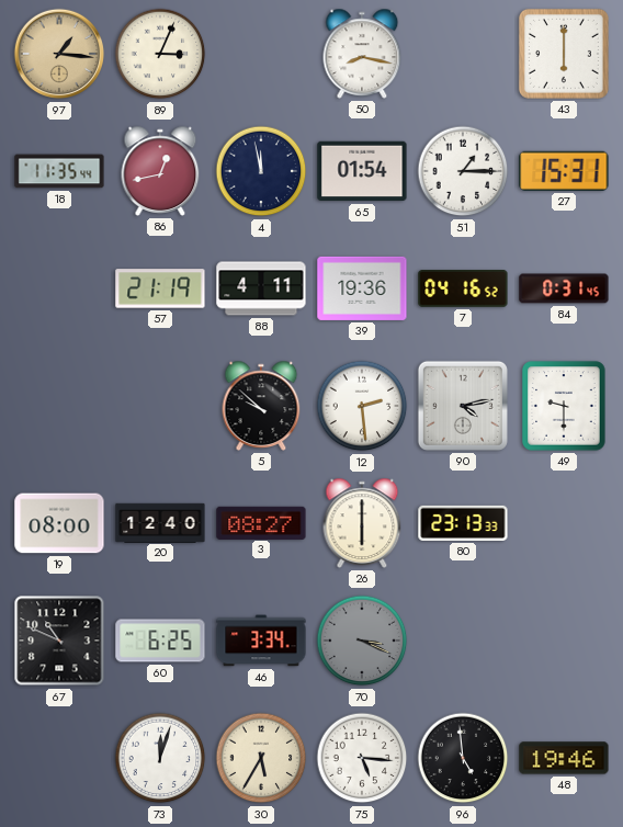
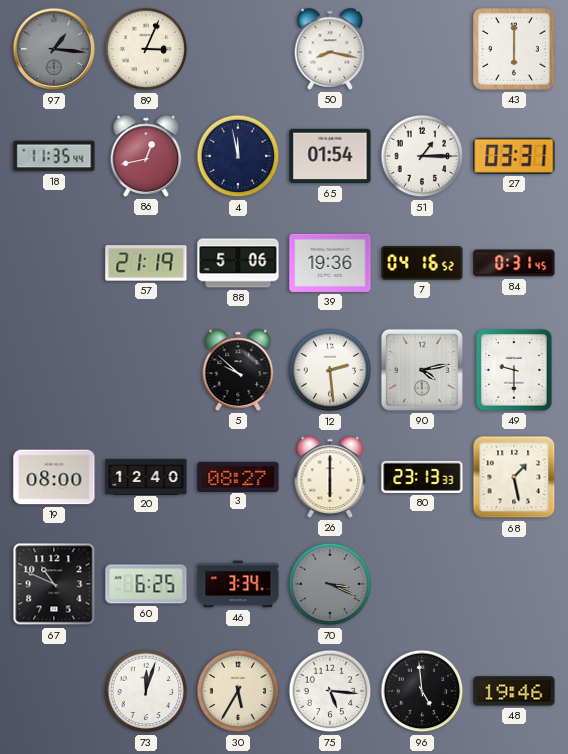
97 dial: champagne -> grey
27: 15:31 -> 03:31
88: 4:11 -> 5:06
68: none -> 1:28
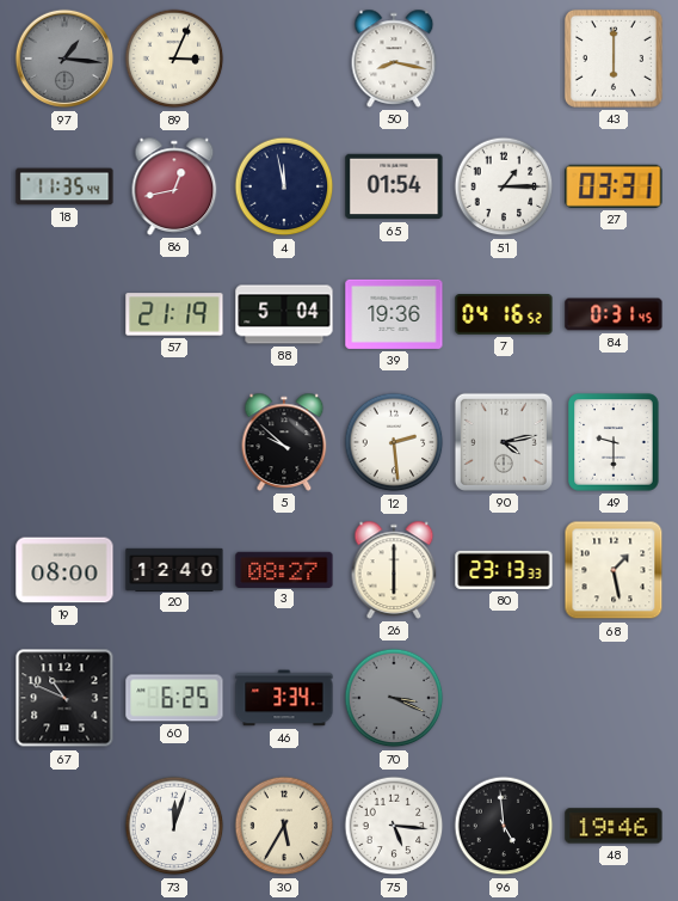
88: 5:06 -> 5:04
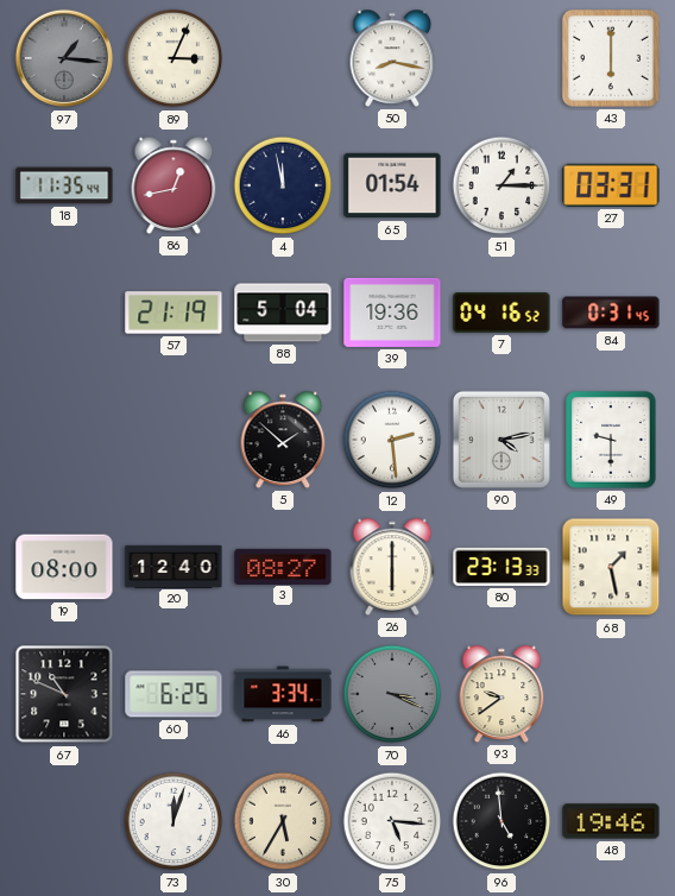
5: 9:52 -> 1:52
93: none -> 9:39
